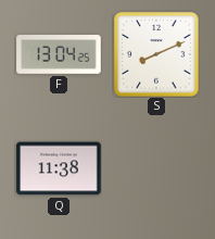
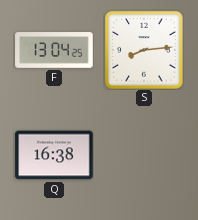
S: 8:11 -> 8:14
Q: 11:38 -> 16:38
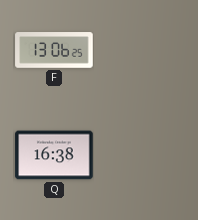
F: 13:04 -> 13:06
S: 8:14 -> none
